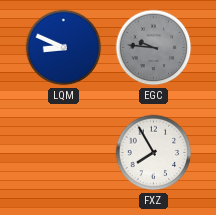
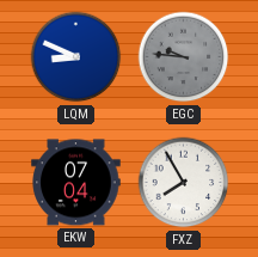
EKW: none -> 07:04
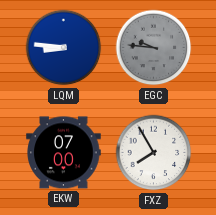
LQM: 8:49 -> 8:46
EKW: 07:04 -> 07:00
